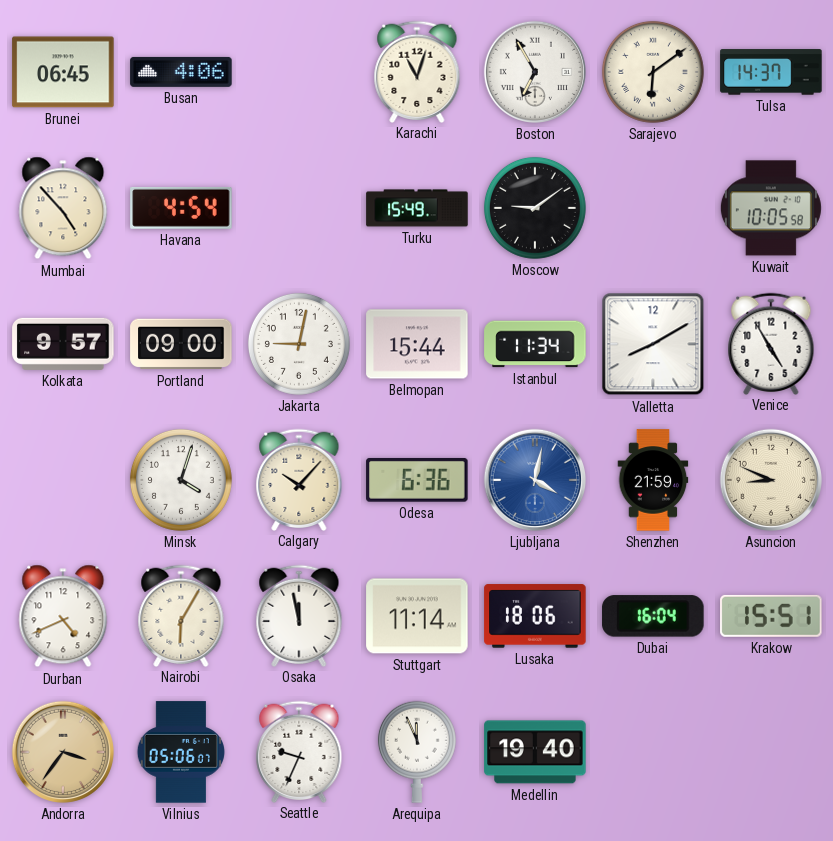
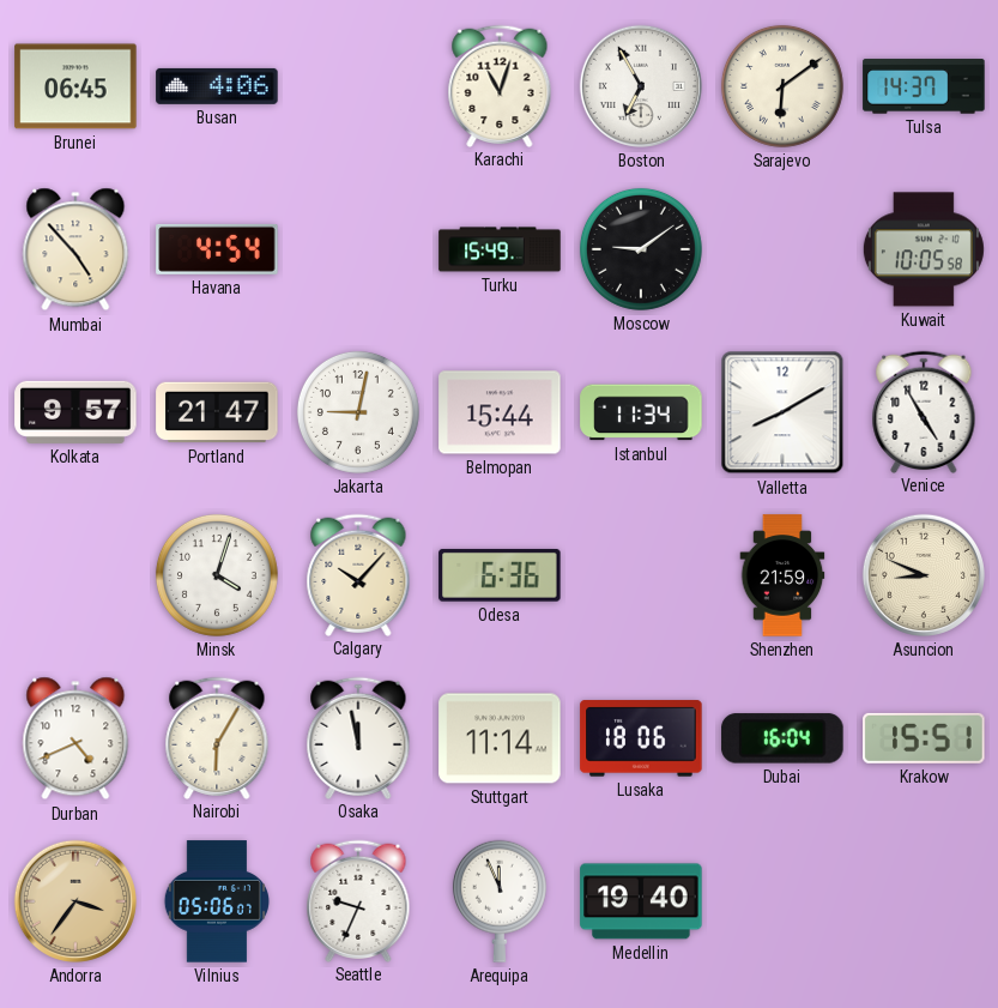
Portland: 09:00 -> 21:47
Ljubljana: 4:02 -> none
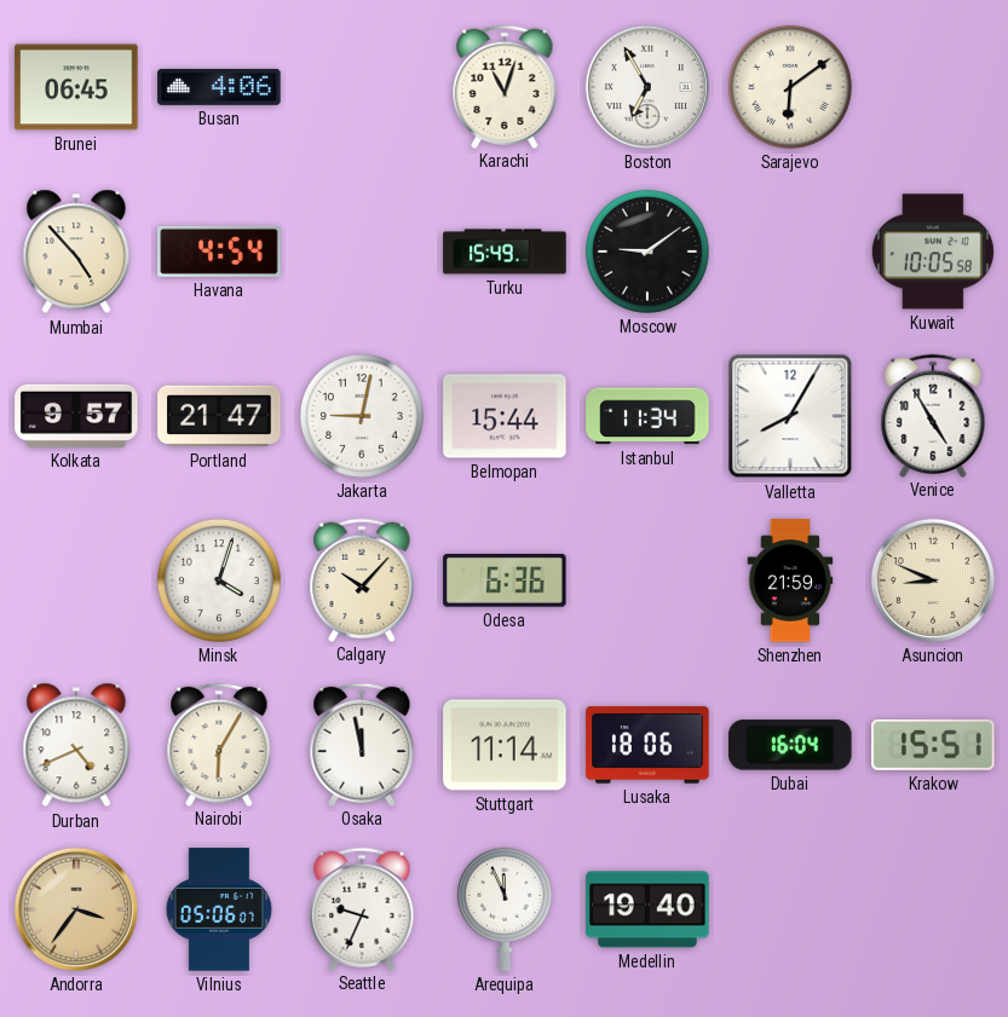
Tulsa: 14:37 -> none
Valletta: 8:10 -> 8:05
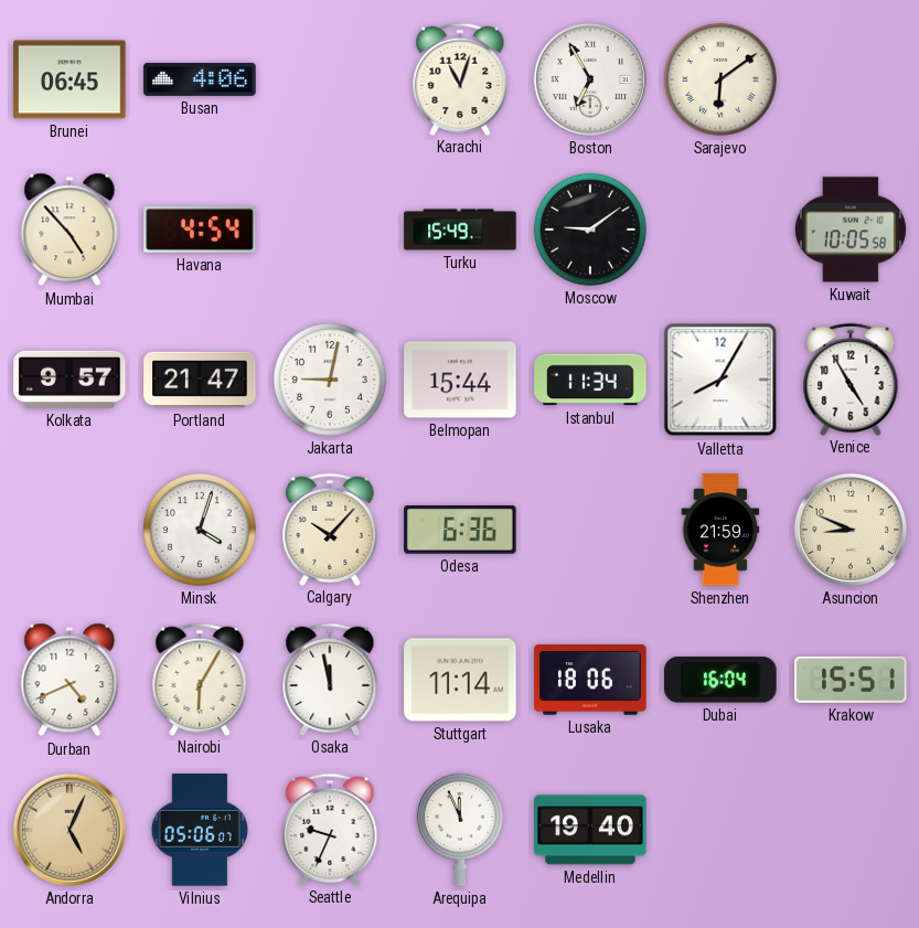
Andorra: 3:36 -> 5:04
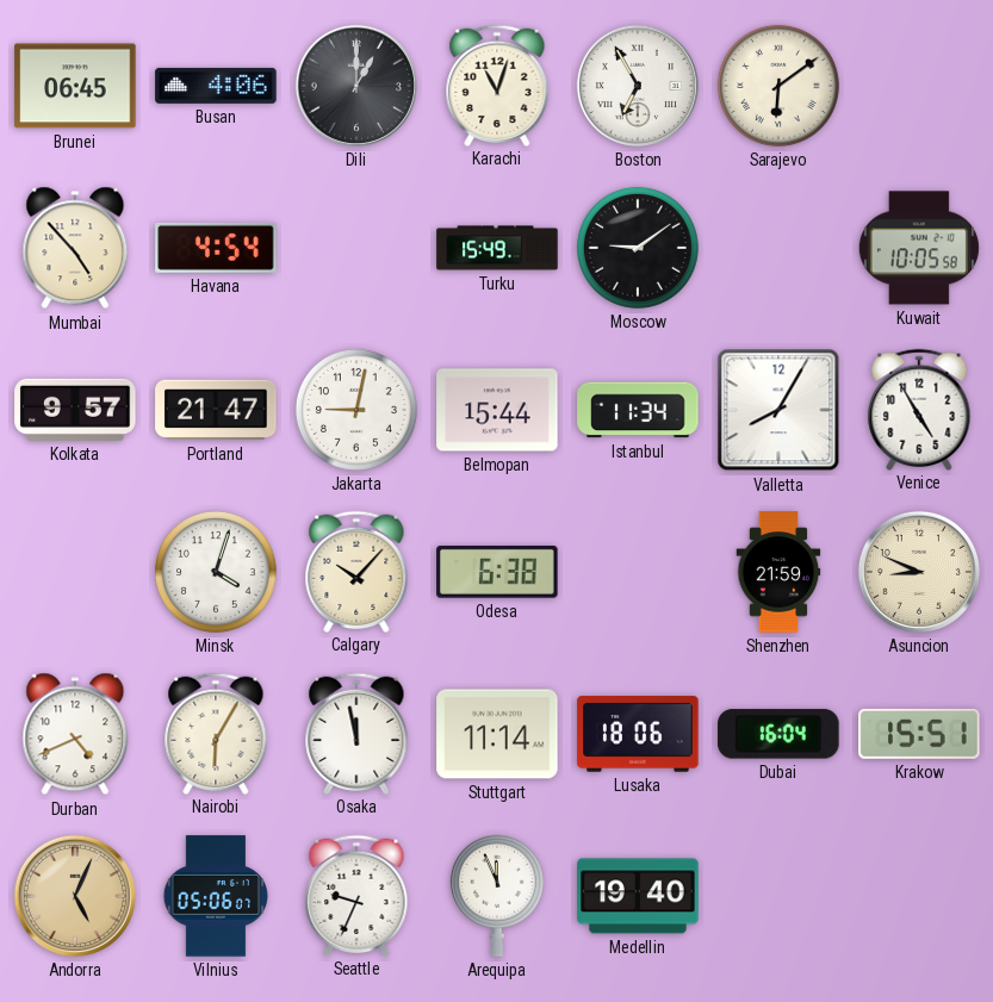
Dili: none -> 1:00
Odesa: 6:36 -> 6:38
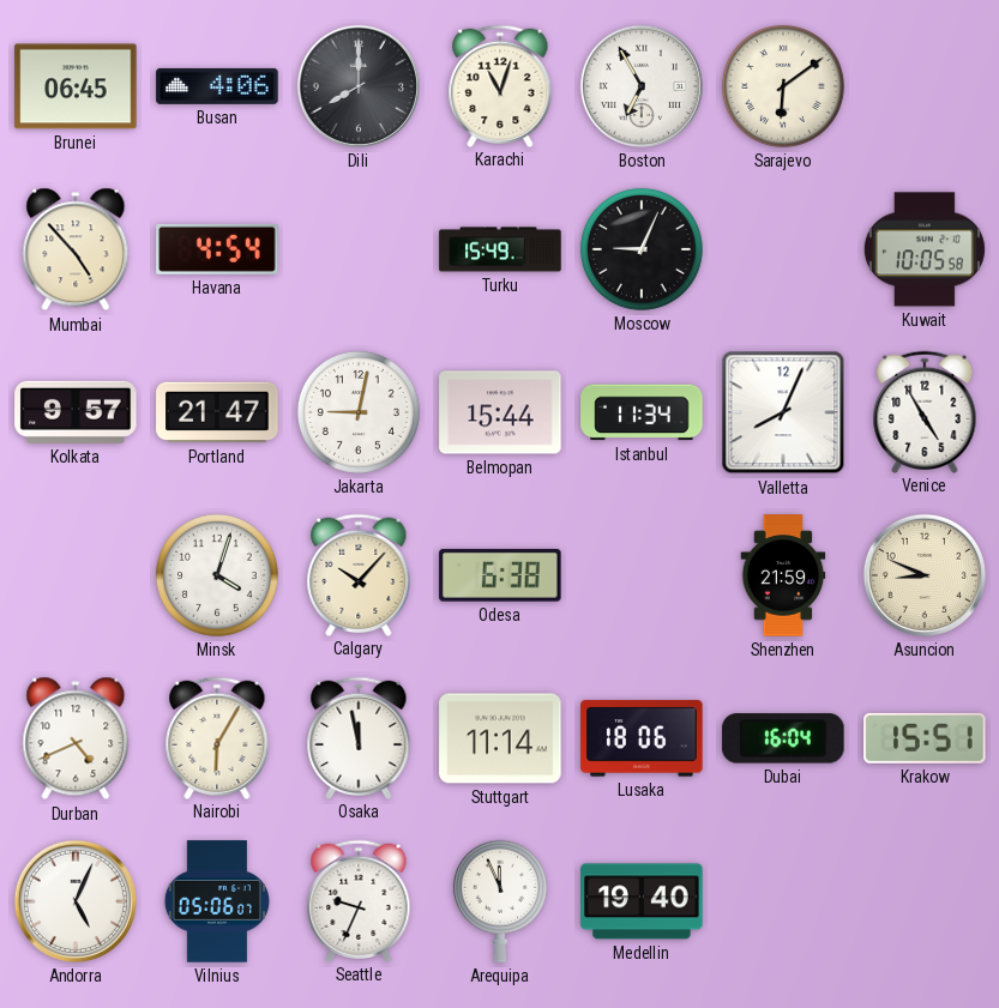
Dili: 1:00 -> 8:00
Moscow: 9:09 -> 9:04
Valletta: 8:05 -> 8:04
Andorra dial: champagne -> white
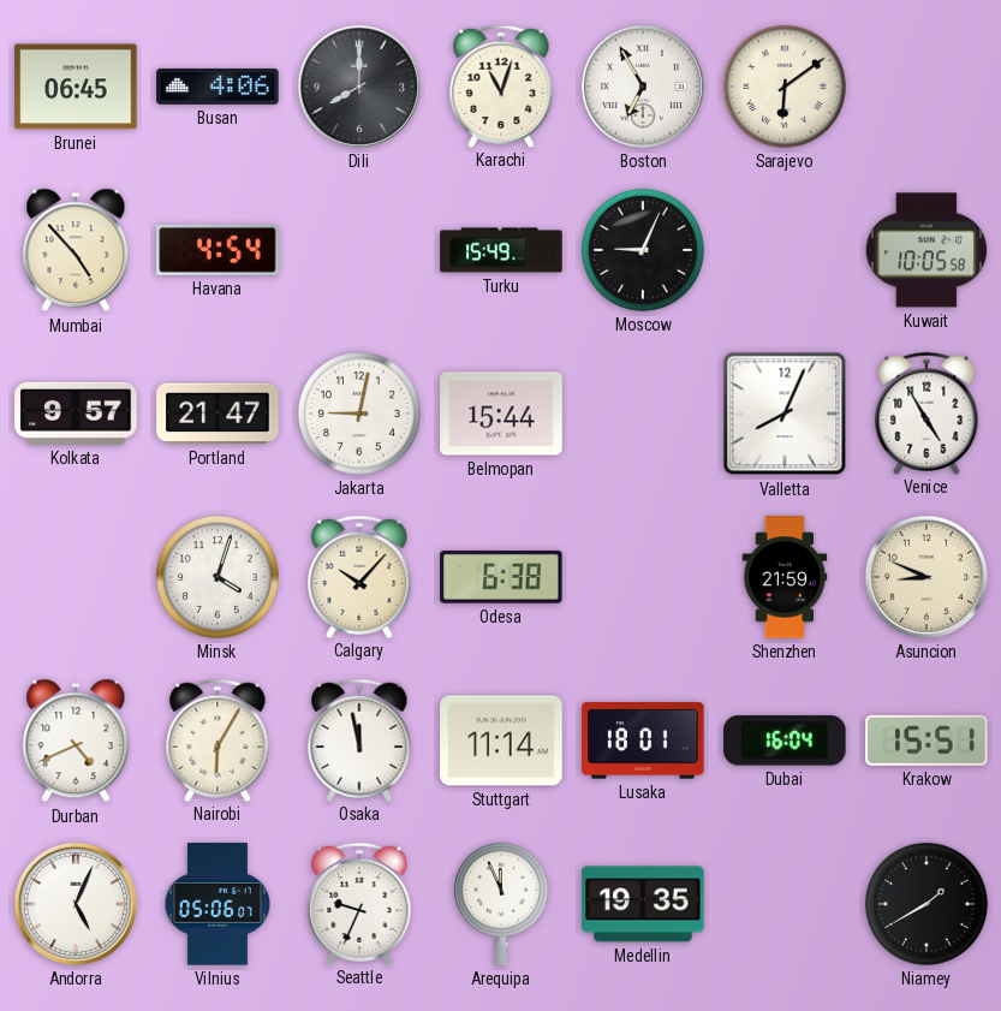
Istanbul: 11:34 -> none
Lusaka: 18:06 -> 18:01
Medellin: 19:40 -> 19:35
Niamey: none -> 1:40
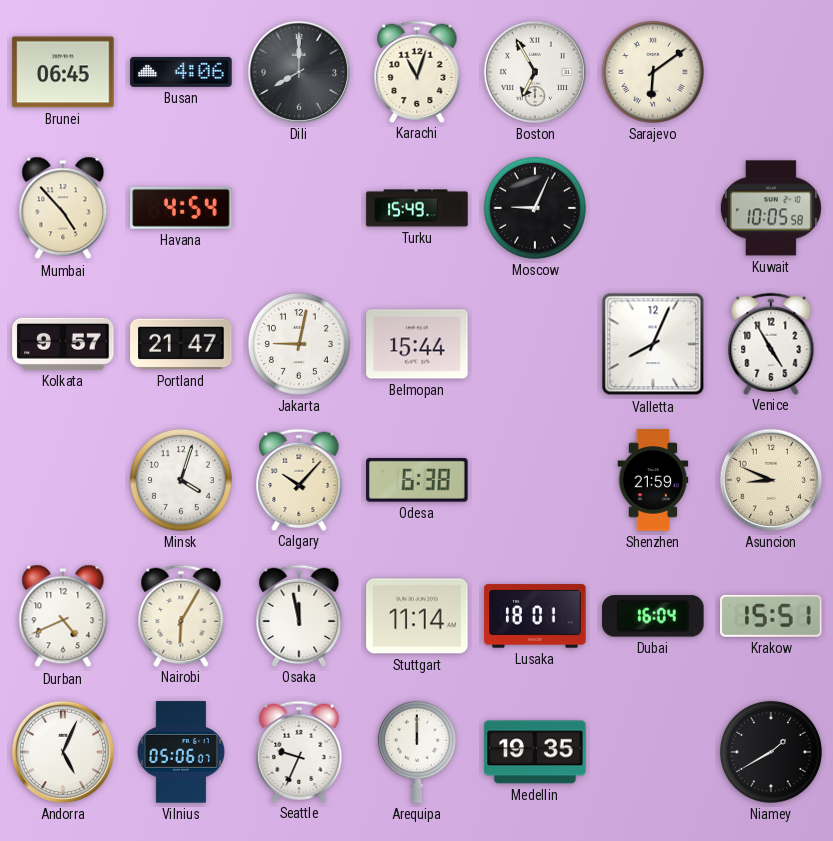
Arequipa: 11:56 -> 12:00
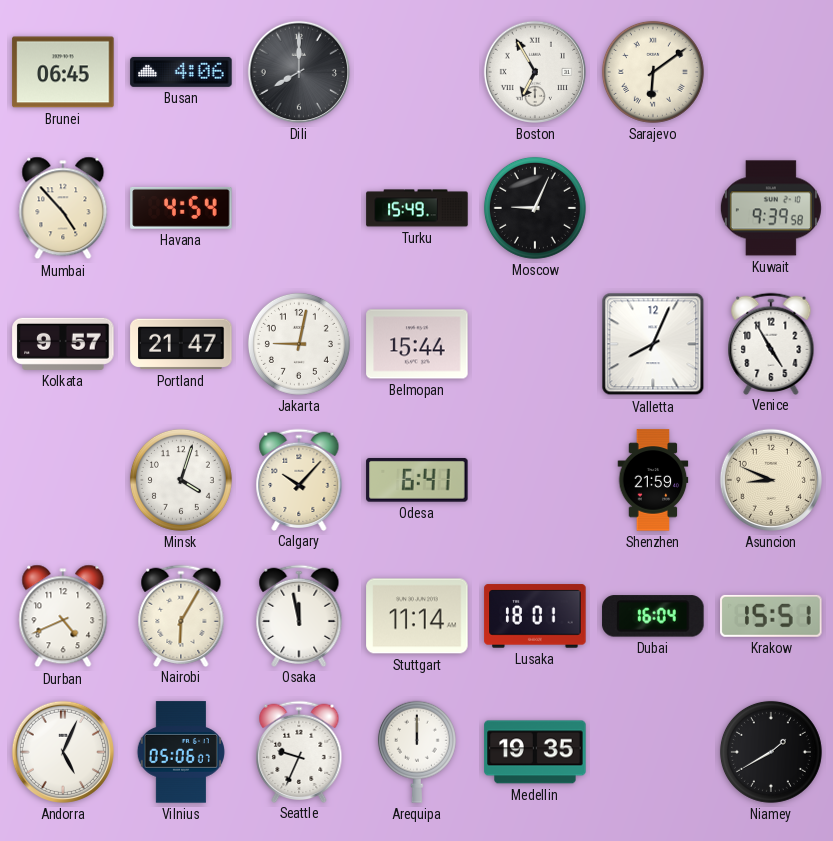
Karachi: 11:03 -> none
Kuwait: 10:05 -> 9:39
Odesa: 6:38 -> 6:41
